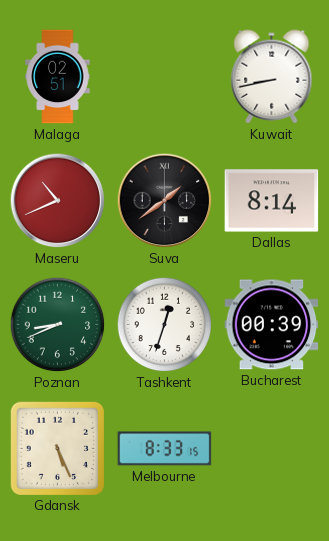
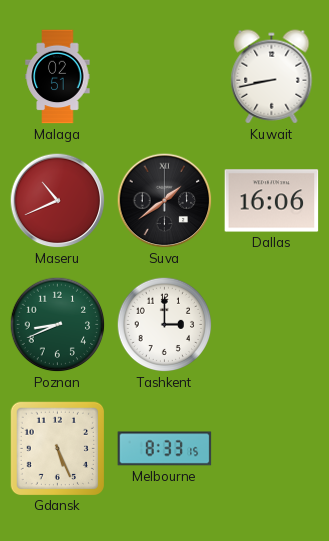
Dallas: 8:14 -> 16:06
Tashkent: 12:33 -> 3:00
Bucharest: 00:39 -> none
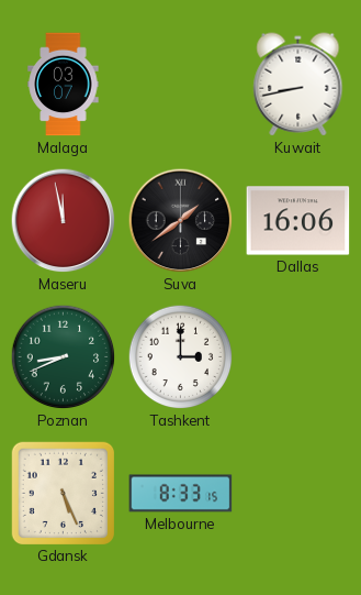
Malaga: 02:51 -> 03:07
Maseru: 10:41 -> 11:58
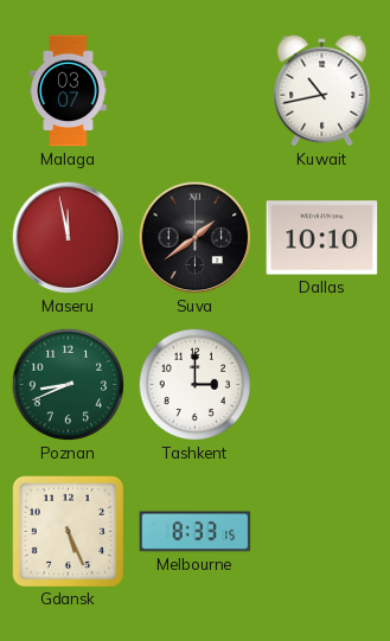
Kuwait: 8:43 -> 10:43
Dallas: 16:06 -> 10:10
